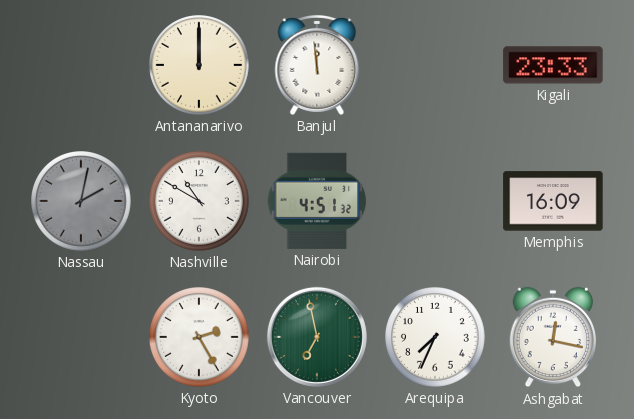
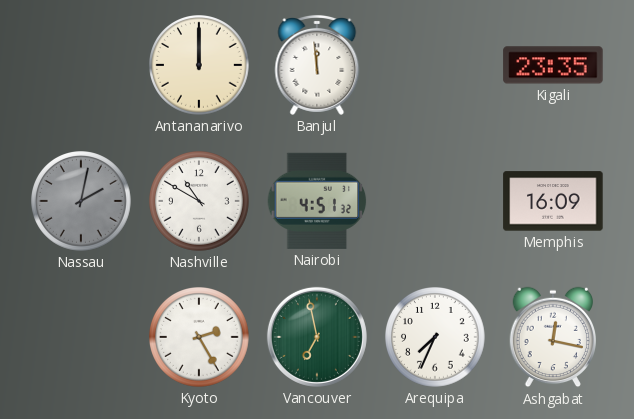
Kigali: 23:33 -> 23:35
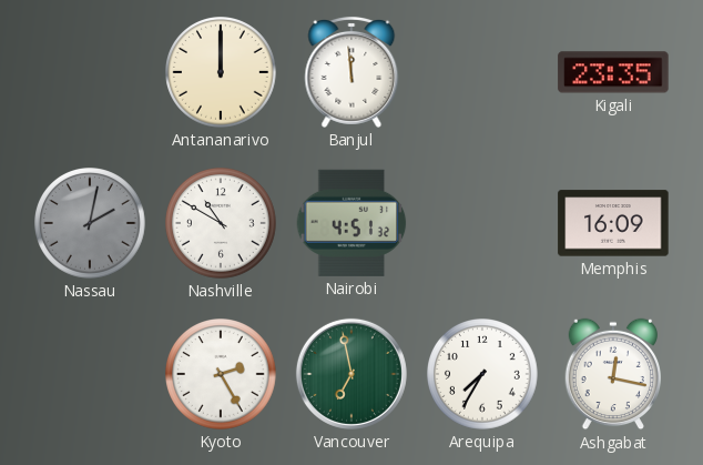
Arequipa: 7:34 -> 7:35
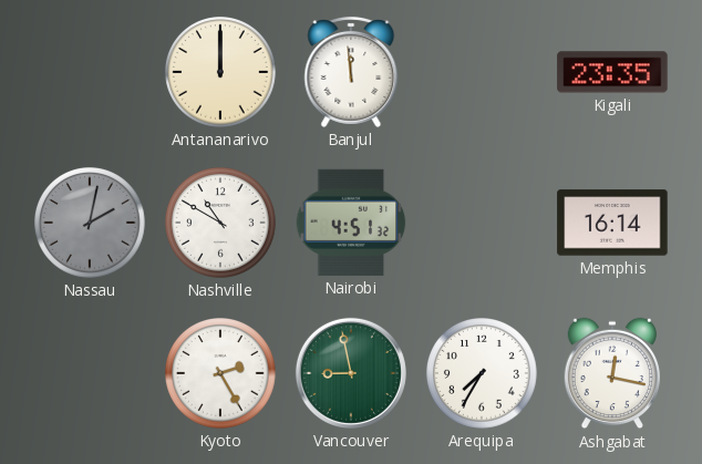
Memphis: 16:09 -> 16:14
Vancouver: 6:58 -> 8:58
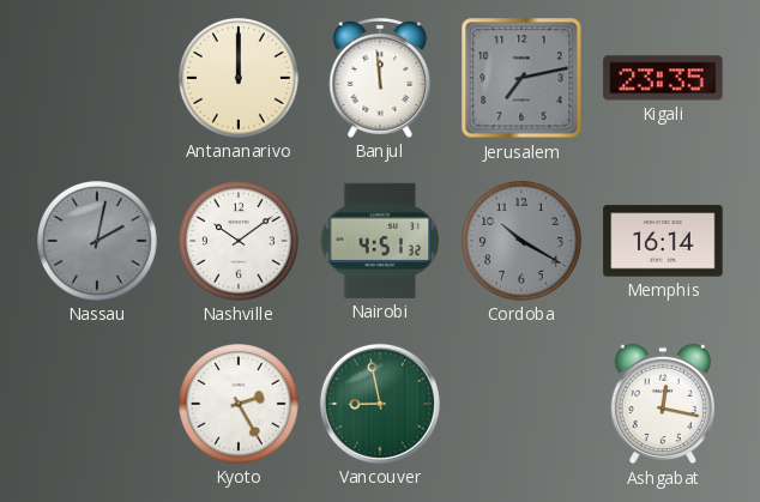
Jerusalem: none -> 7:13
Nashville: 10:50 -> 10:09
Cordoba: none -> 10:20
Arequipa: 7:35 -> none
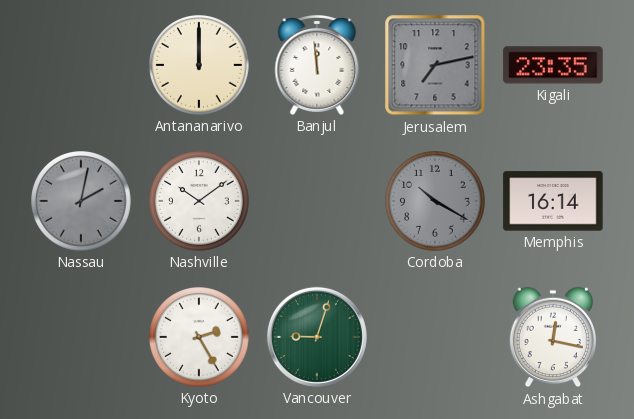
Nairobi: 4:51 -> none
Vancouver: 8:58 -> 9:03
